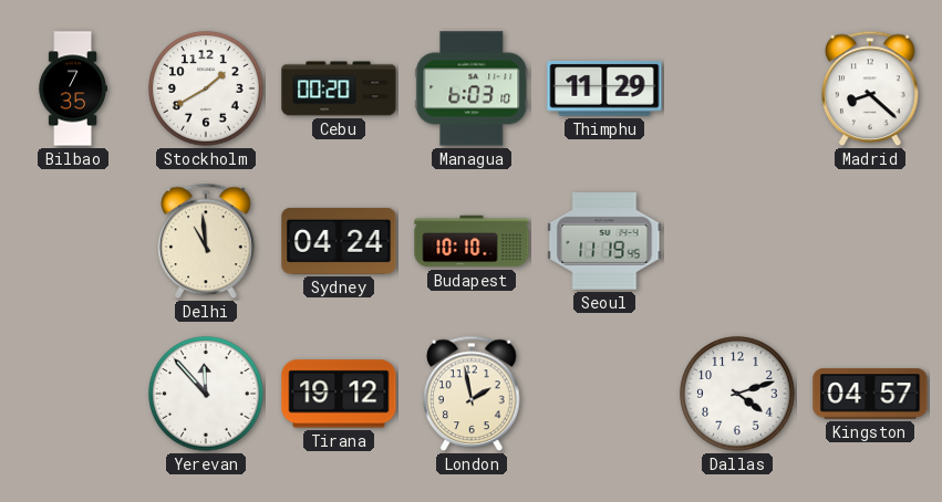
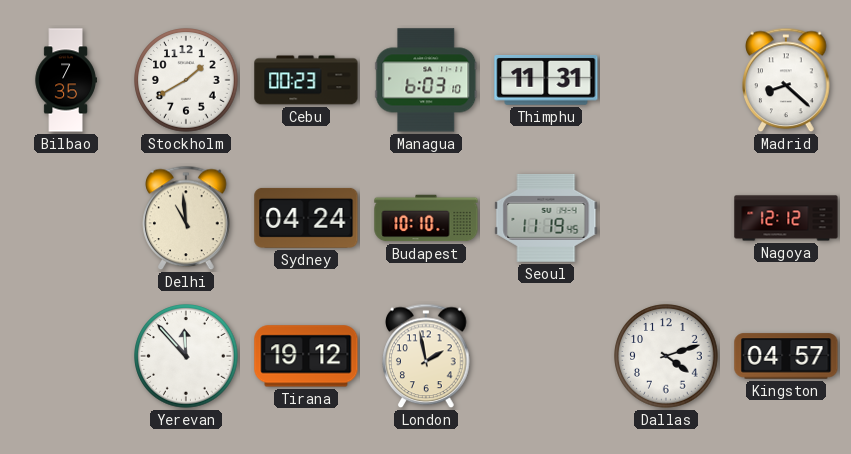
Cebu: 00:20 -> 00:23
Thimphu: 11:29 -> 11:31
Nagoya: none -> 12:12
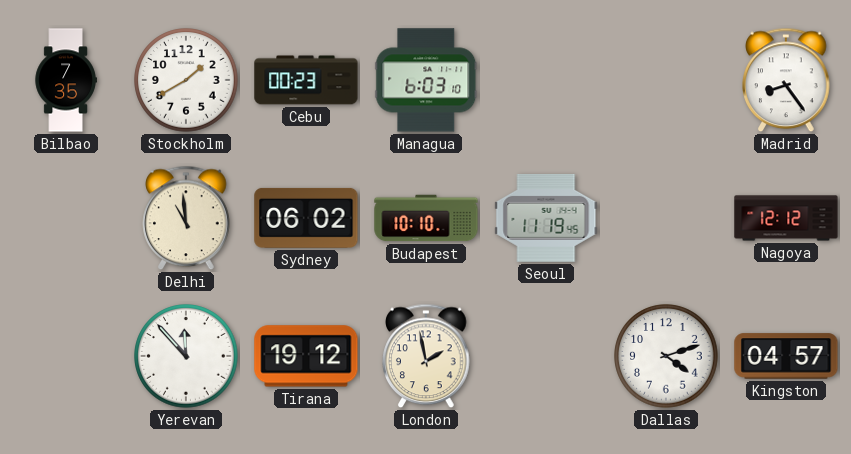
Thimphu: 11:31 -> none
Madrid: 8:22 -> 8:24
Sydney: 04:24 -> 06:02
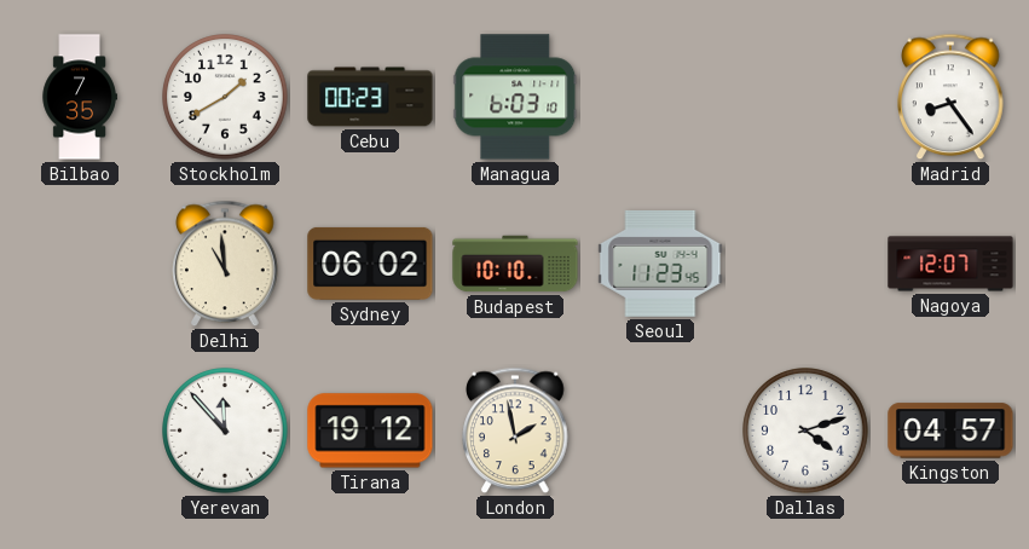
Seoul: 11:19 -> 11:23
Nagoya: 12:12 -> 12:07
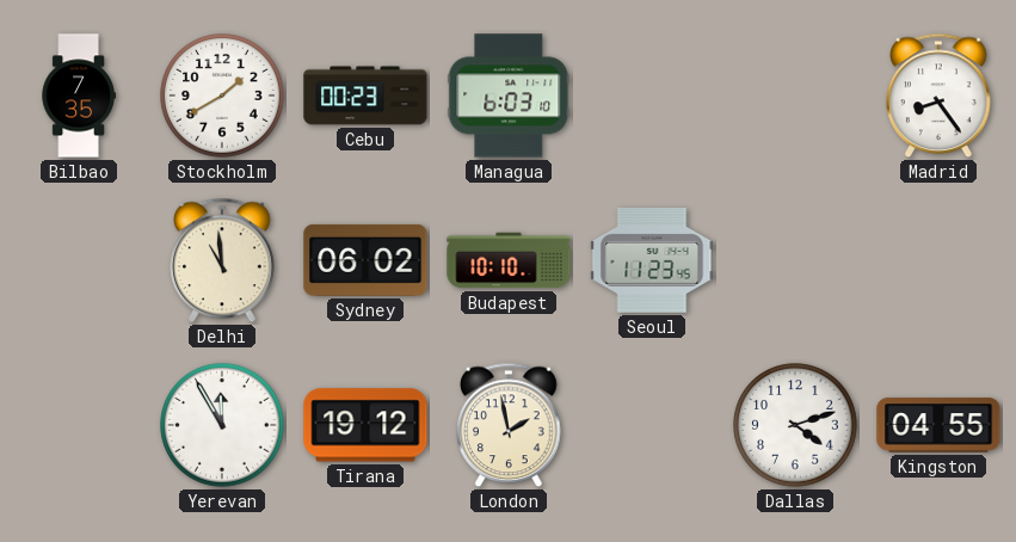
Nagoya: 12:07 -> none
Yerevan: 11:53 -> 11:55
Kingston: 04:57 -> 04:55
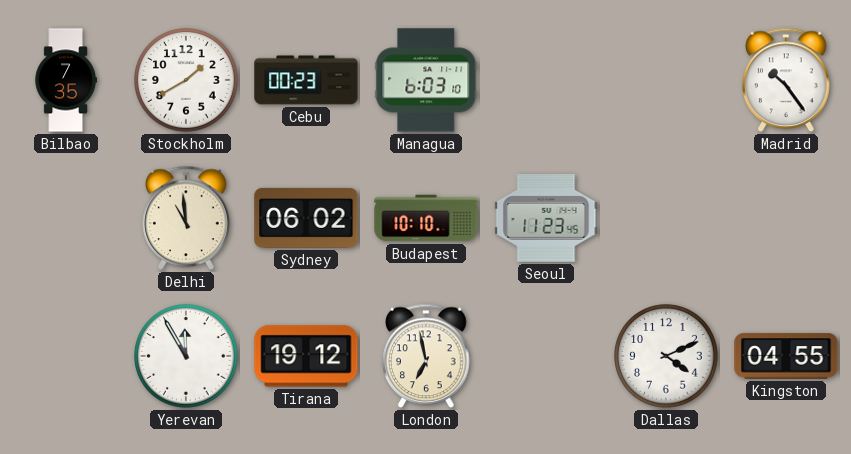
Madrid: 8:24 -> 10:24
London: 1:58 -> 6:58
Dallas: 4:12 -> 4:11
